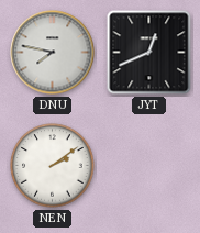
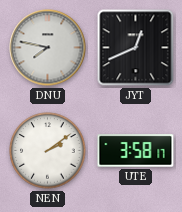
UTE: none -> 3:58
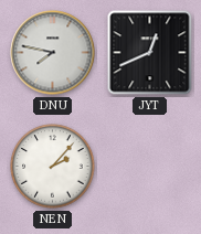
NEN: 2:09 -> 2:07
UTE: 3:58 -> none
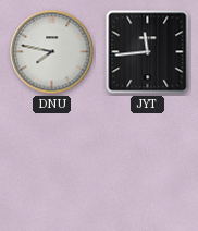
JYT: 12:41 -> 11:44
NEN: 2:07 -> none
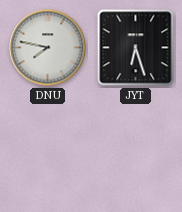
JYT: 11:44 -> 6:27
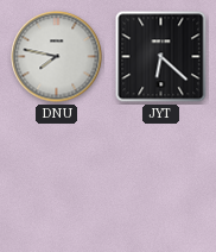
JYT: 6:27 -> 6:22
